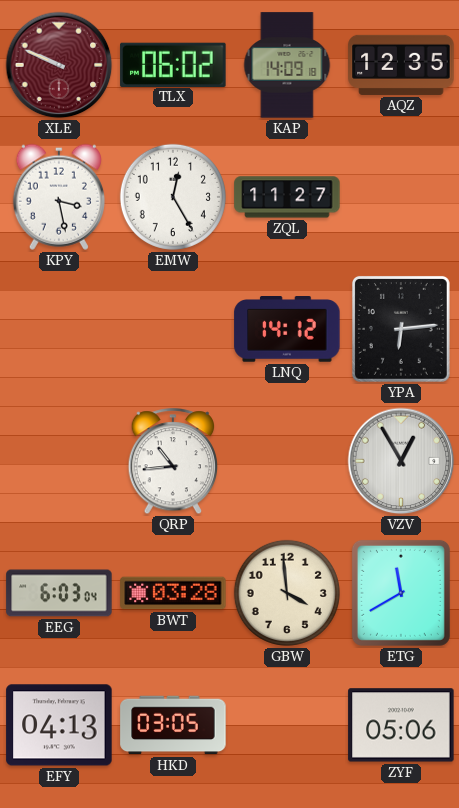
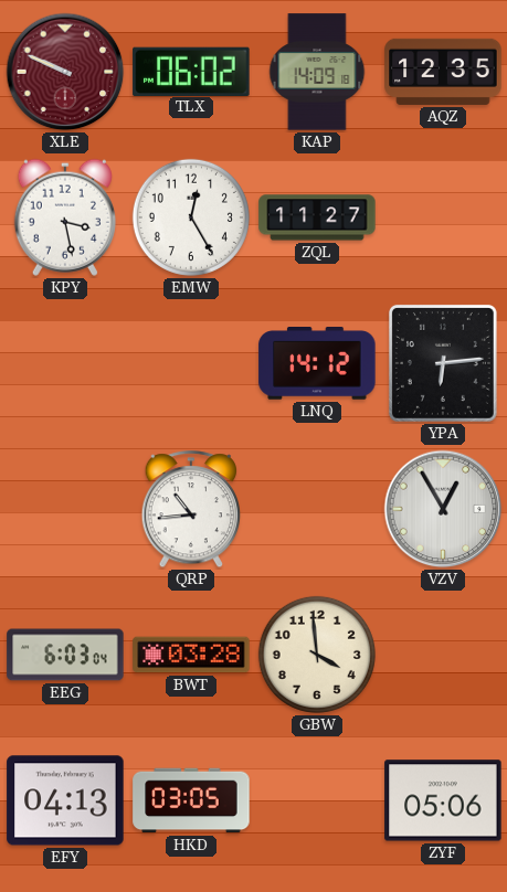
ETG: 11:40 -> none
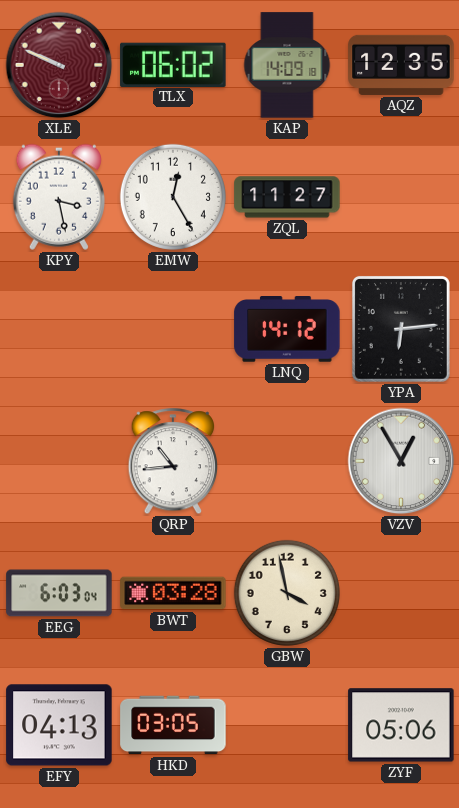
GBW: 3:59 -> 3:58
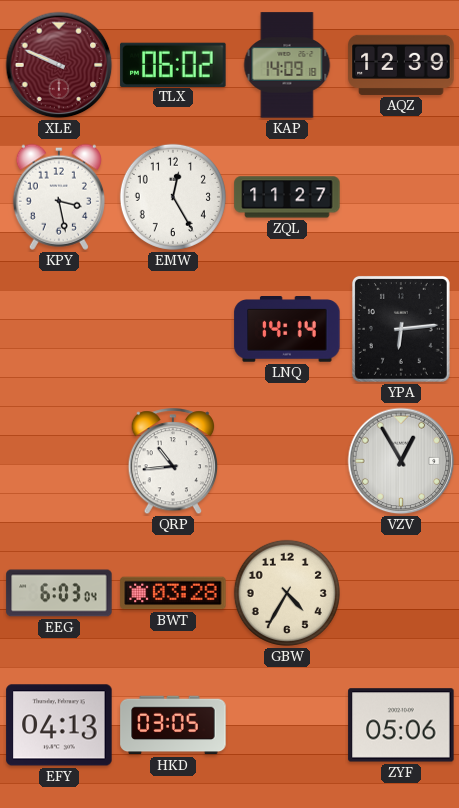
AQZ: 12:35 -> 12:39
LNQ: 14:12 -> 14:14
GBW: 3:58 -> 4:35
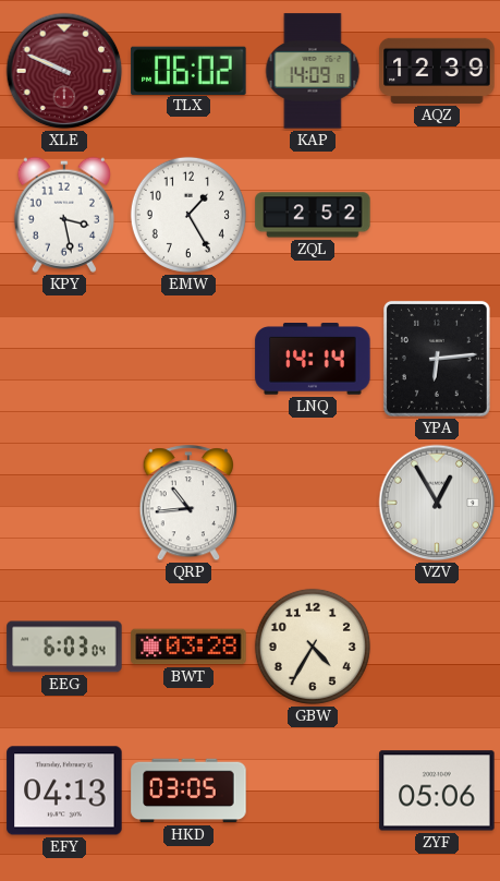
EMW: 12:25 -> 1:25
ZQL: 11:27 -> 2:52
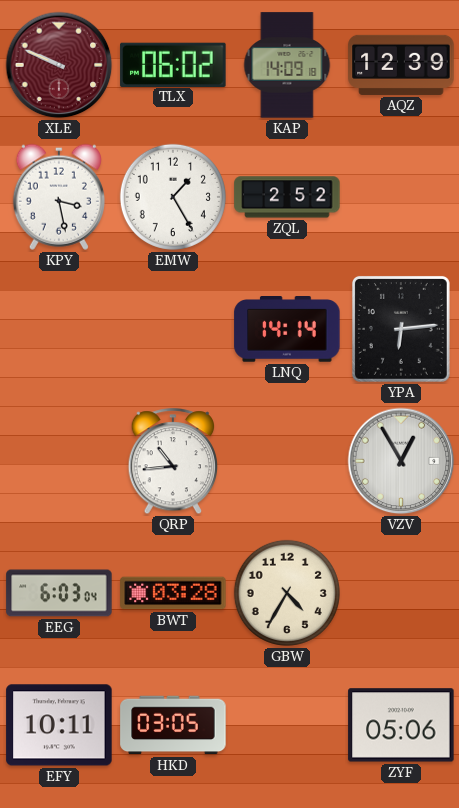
EFY: 04:13 -> 10:11
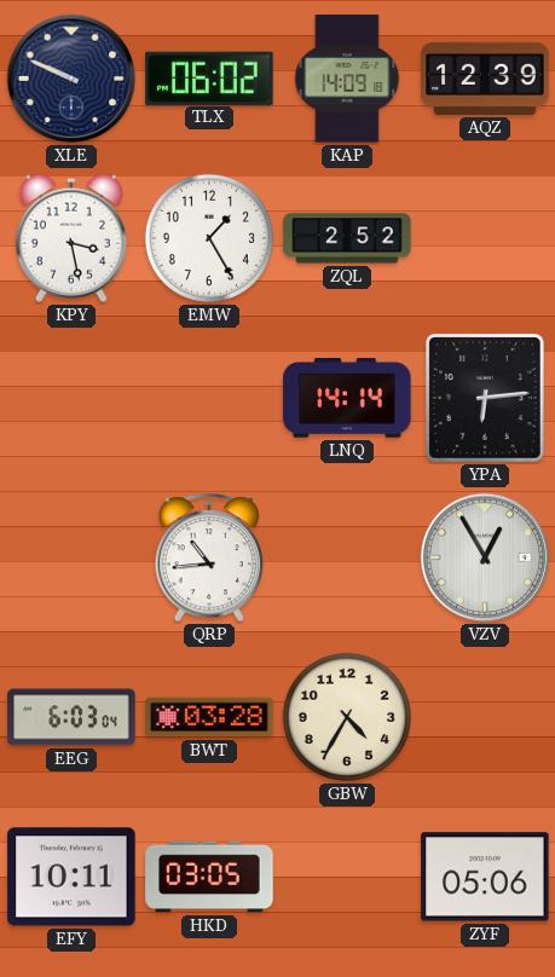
XLE dial: burgundy -> navy
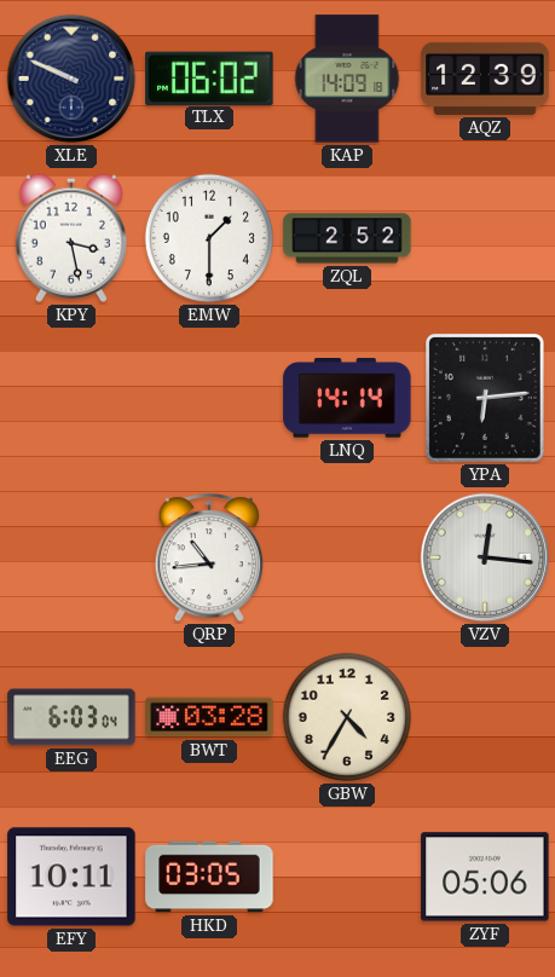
EMW: 1:25 -> 1:30
VZV: 12:55 -> 12:16
